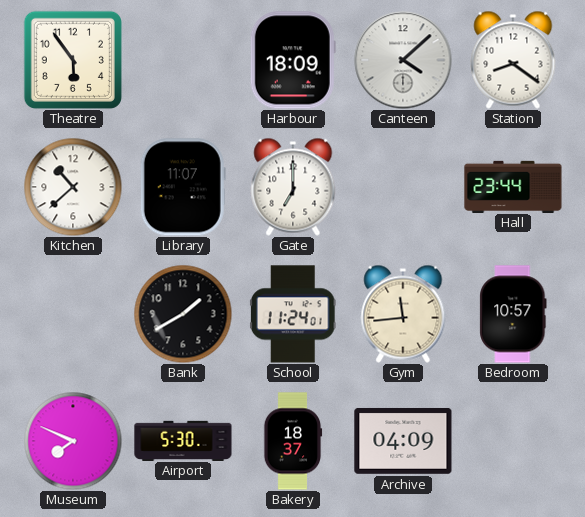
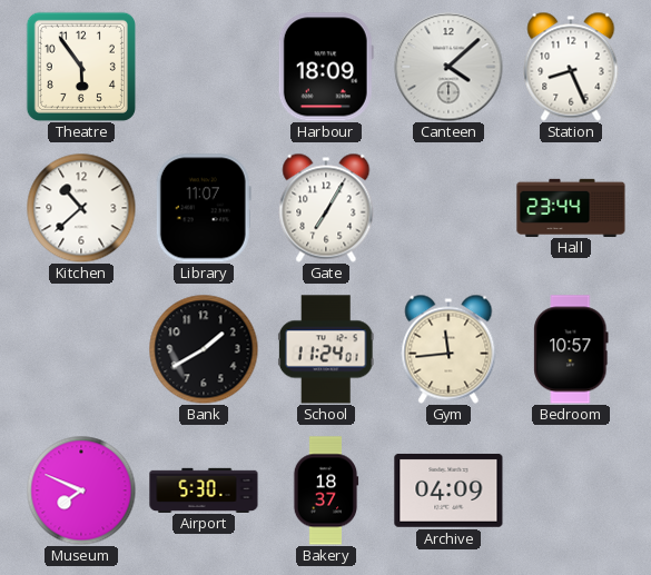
Station: 8:21 -> 8:26
Gate: 7:00 -> 7:05
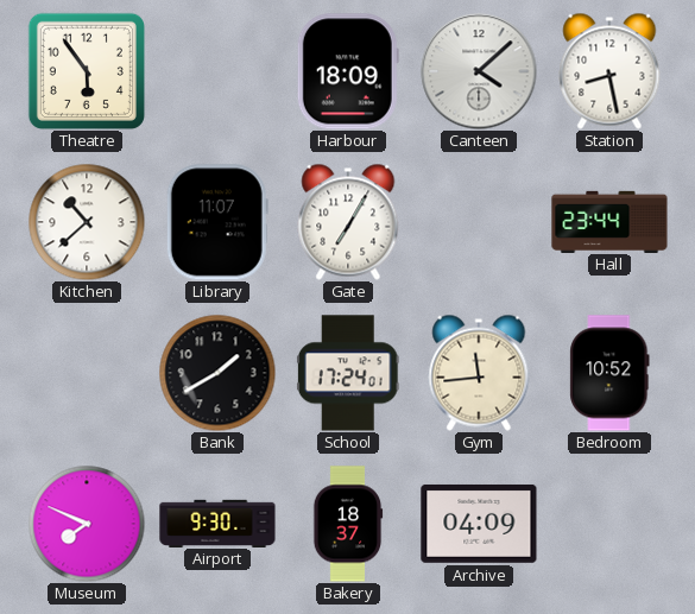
Station: 8:26 -> 8:28
School: 11:24 -> 17:24
Bedroom: 10:57 -> 10:52
Airport: 5:30 -> 9:30
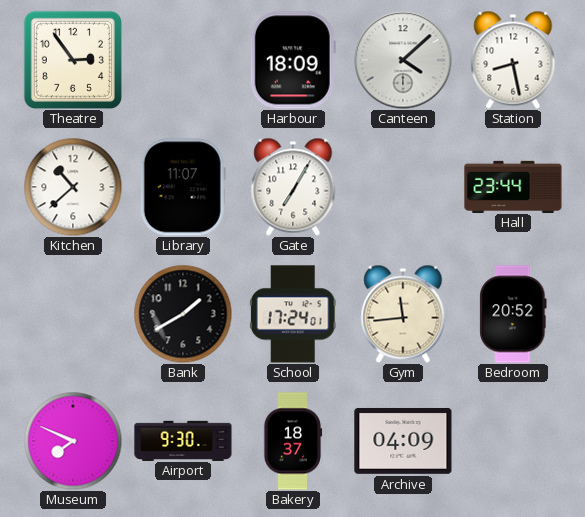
Theatre: 5:54 -> 2:54
Bedroom: 10:52 -> 20:52
